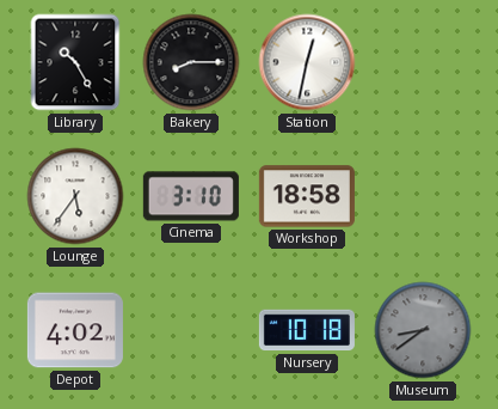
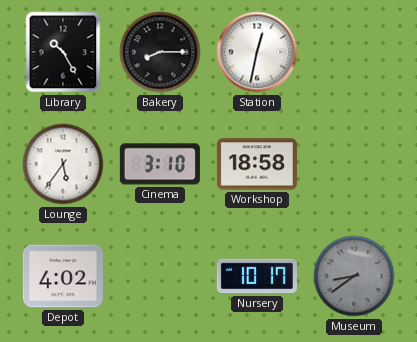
Nursery: 10:18 -> 10:17
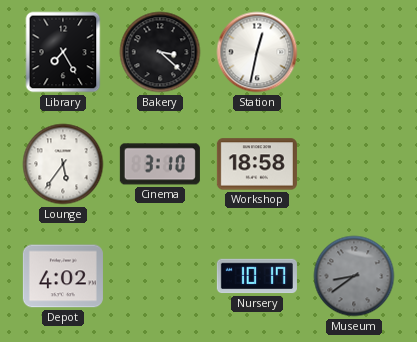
Library: 10:25 -> 7:25
Bakery: 8:15 -> 3:22
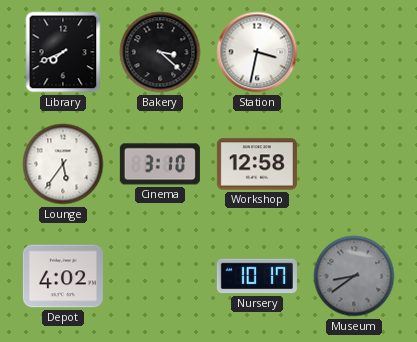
Library: 7:25 -> 7:41
Station: 12:32 -> 3:32
Workshop: 18:58 -> 12:58
